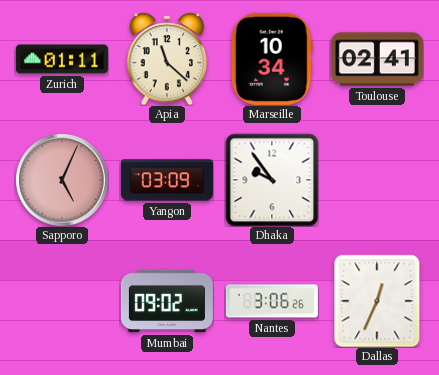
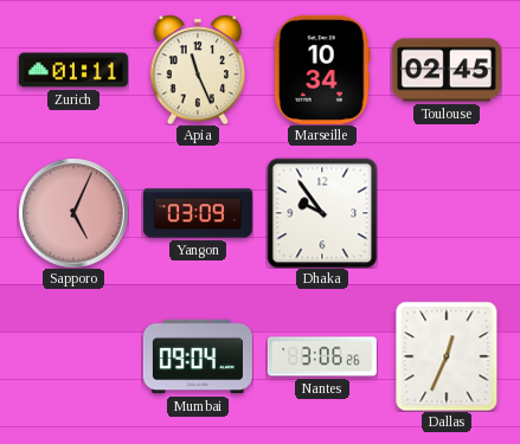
Apia: 11:22 -> 11:26
Toulouse: 02:41 -> 02:45
Mumbai: 09:02 -> 09:04
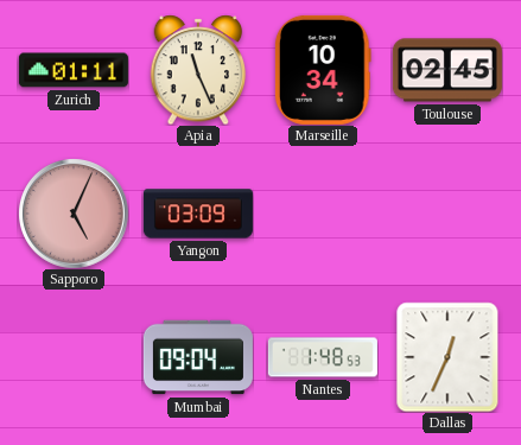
Dhaka: 9:54 -> none
Nantes: 3:06 -> 1:48
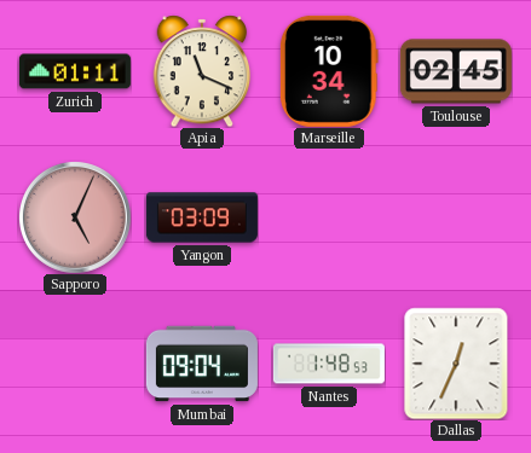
Apia: 11:26 -> 11:19
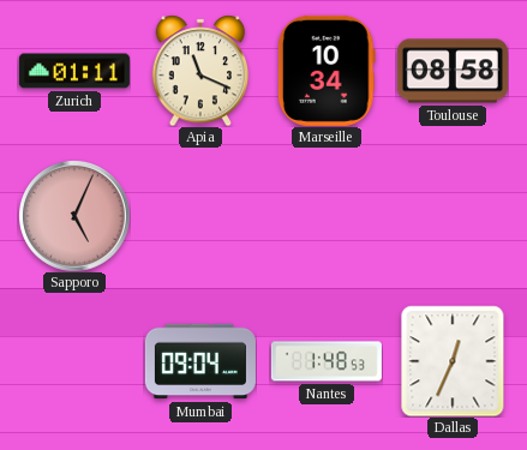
Toulouse: 02:45 -> 08:58
Yangon: 03:09 -> none
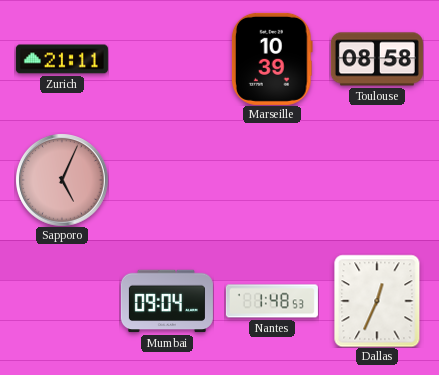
Zurich: 01:11 -> 21:11
Apia: 11:19 -> none
Marseille: 10:34 -> 10:39
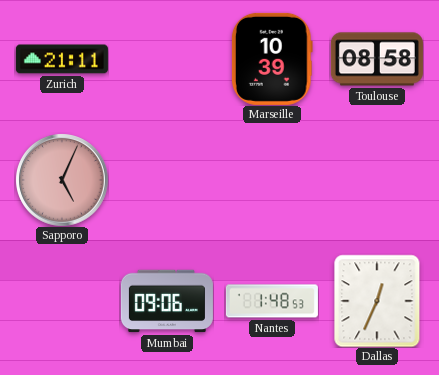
Mumbai: 09:04 -> 09:06
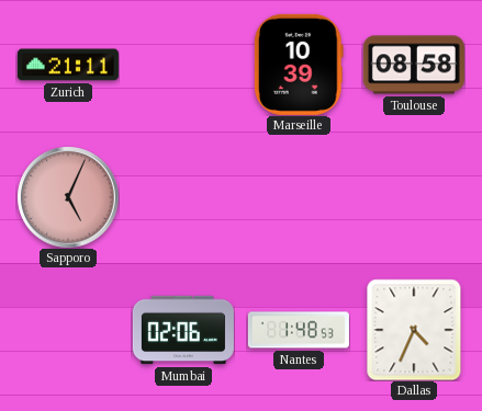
Mumbai: 09:06 -> 02:06
Dallas: 12:34 -> 4:34
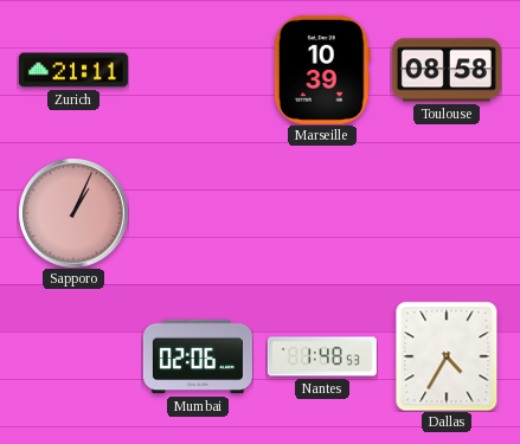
Sapporo: 5:04 -> 1:04
Dallas: 4:34 -> 4:35
